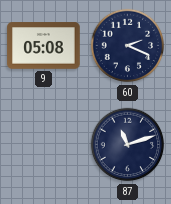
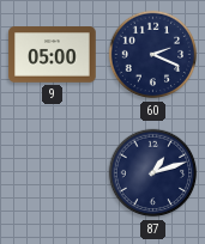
9: 05:08 -> 05:00
87: 11:12 -> 1:12
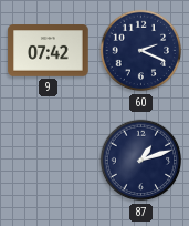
9: 05:00 -> 07:42
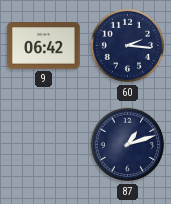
9: 07:42 -> 06:42
60: 2:19 -> 2:16
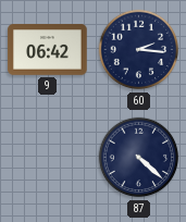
87: 1:12 -> 4:22
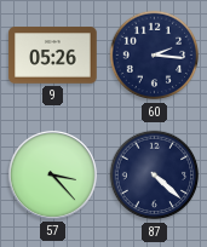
9: 06:42 -> 05:26
57: none -> 3:23
